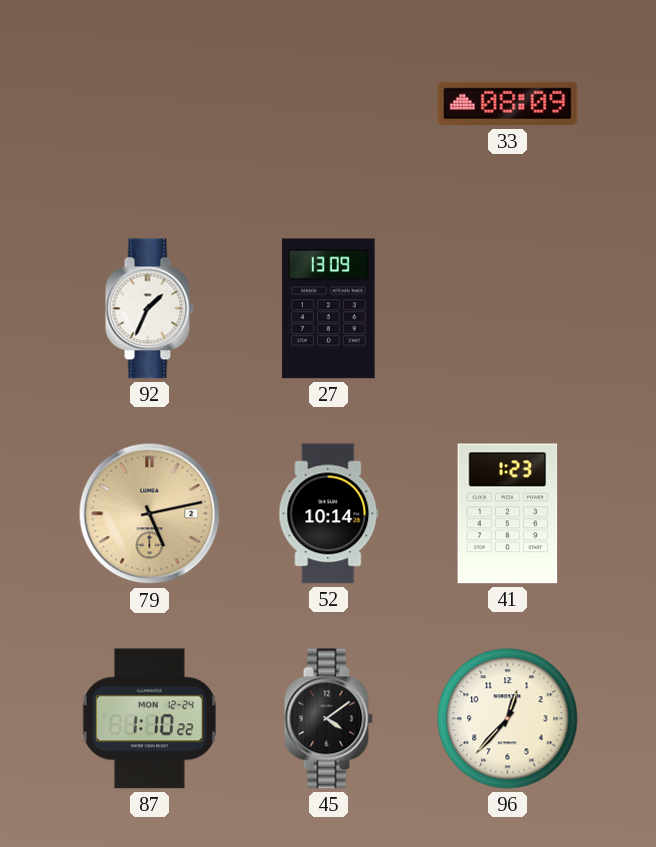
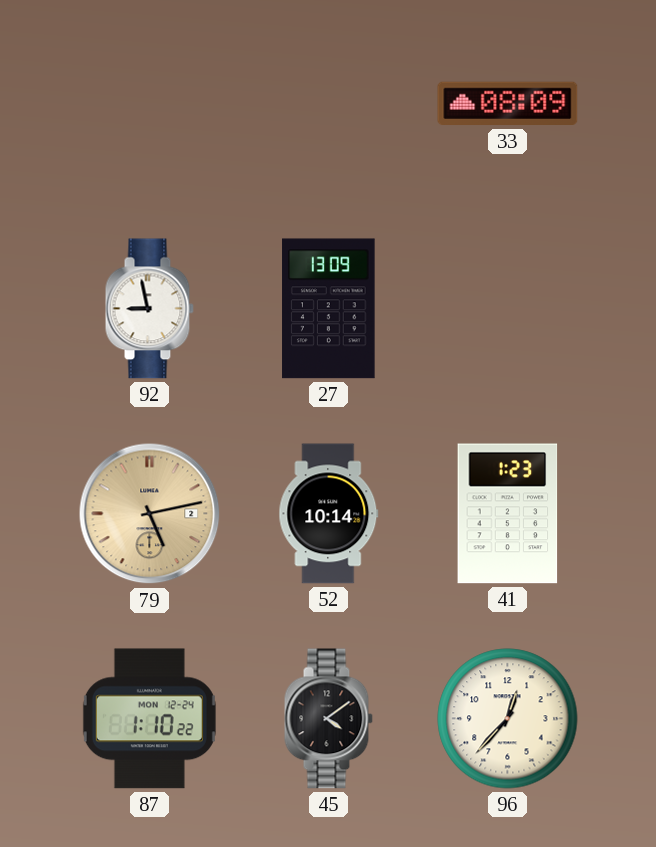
92: 1:34 -> 8:58
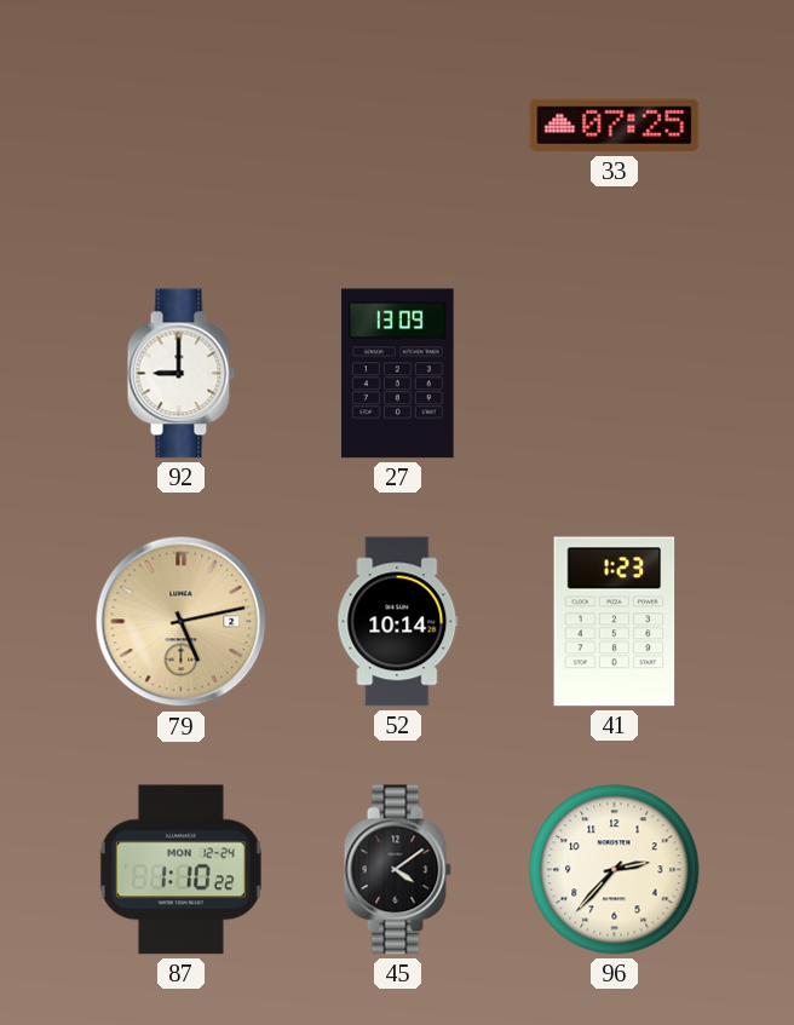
33: 08:09 -> 07:25
92: 8:58 -> 9:00
96: 12:37 -> 2:37
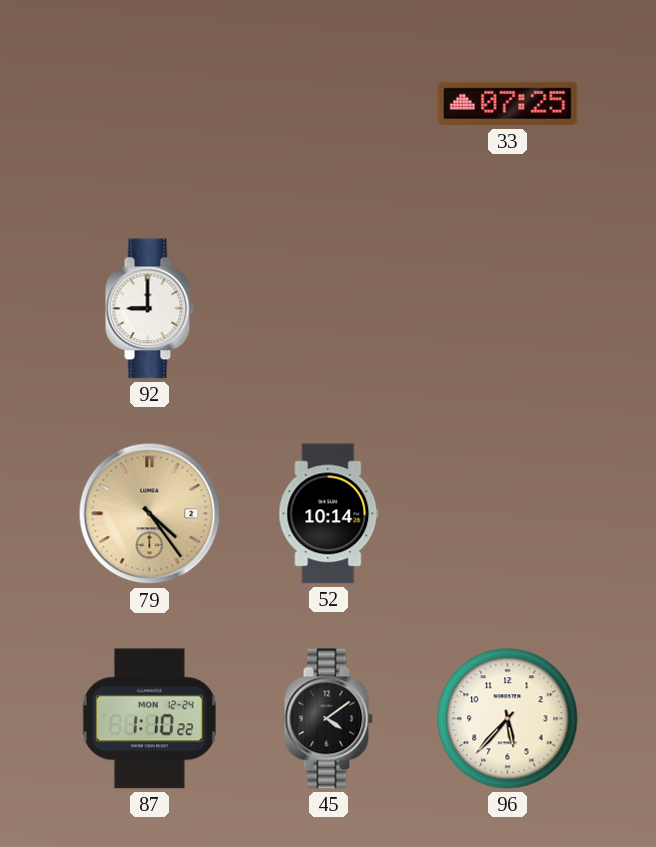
27: 13:09 -> none
79: 5:13 -> 4:24
41: 1:23 -> none
96: 2:37 -> 5:37
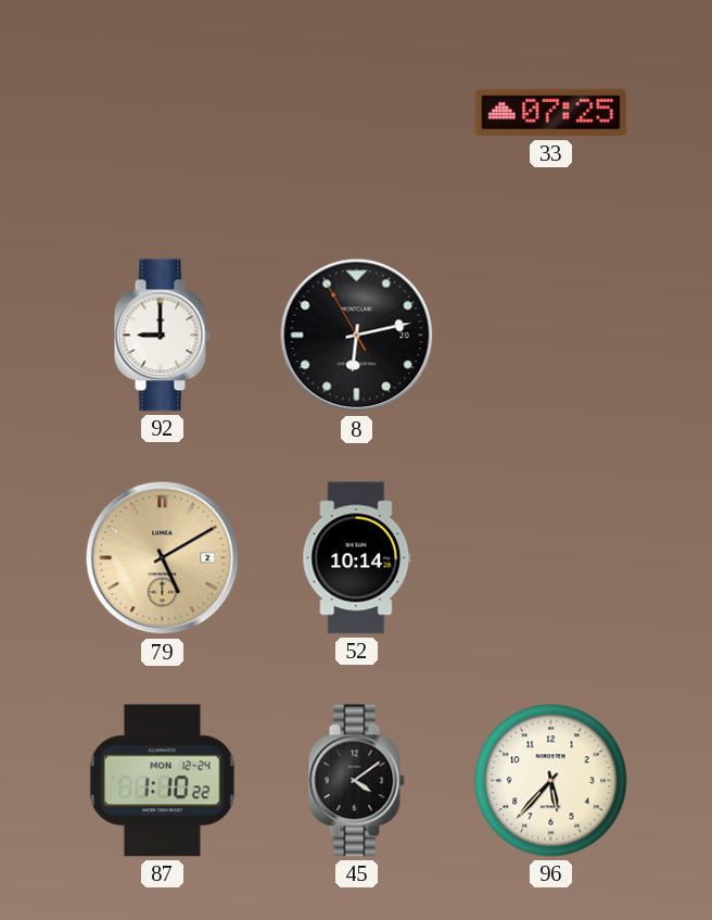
8: none -> 6:12
79: 4:24 -> 5:10
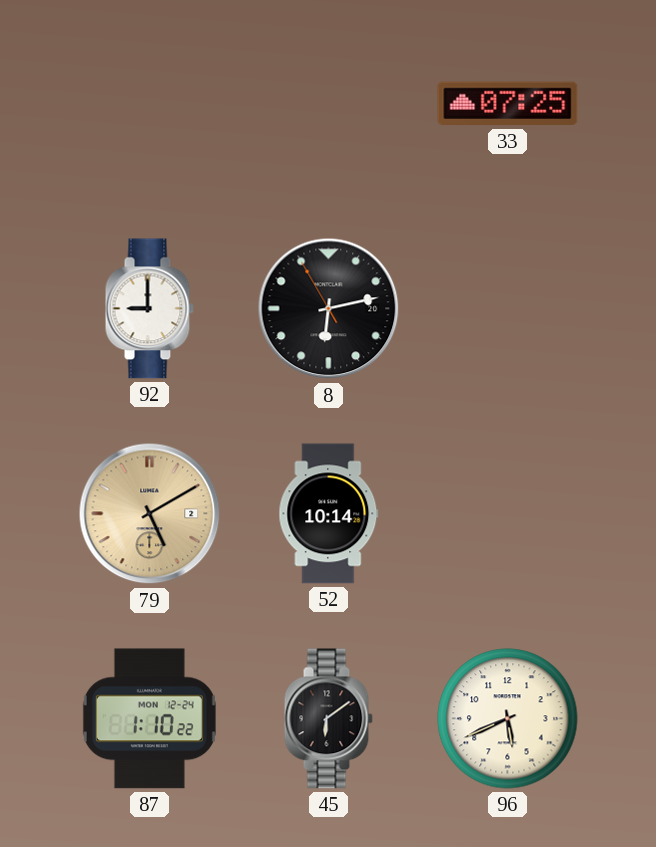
45: 4:09 -> 6:09
96: 5:37 -> 5:41
